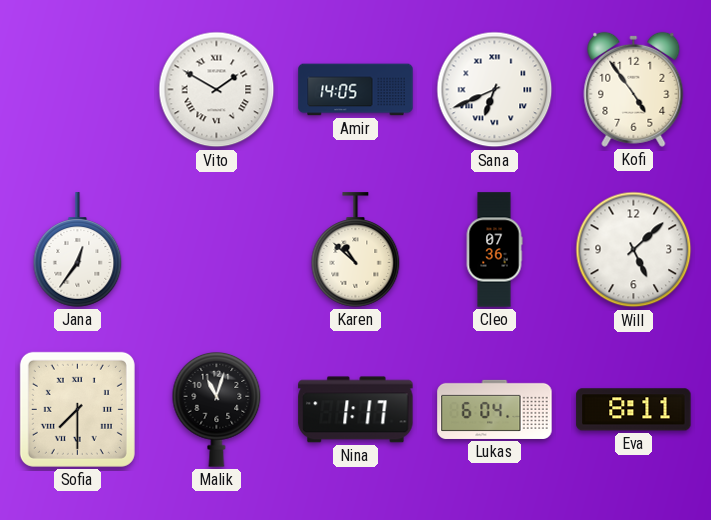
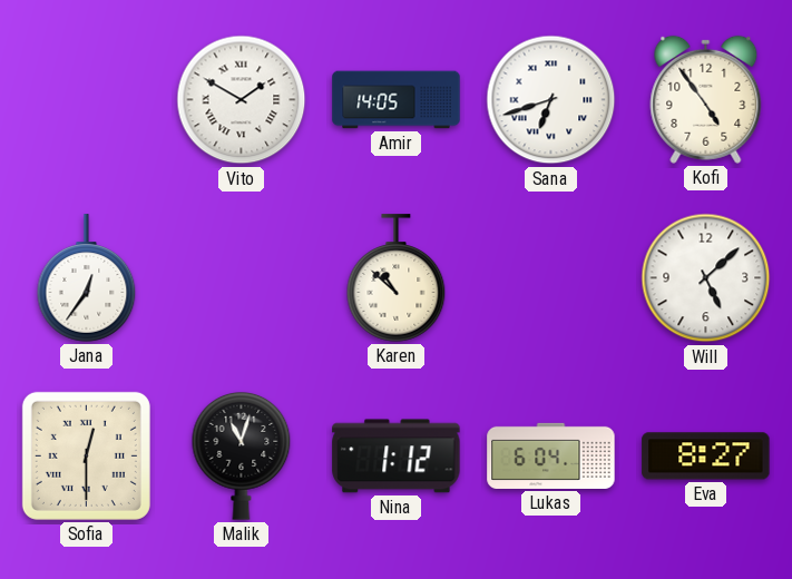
Sana: 6:41 -> 6:42
Cleo: 07:36 -> none
Sofia: 7:30 -> 12:30
Nina: 1:17 -> 1:12
Eva: 8:11 -> 8:27
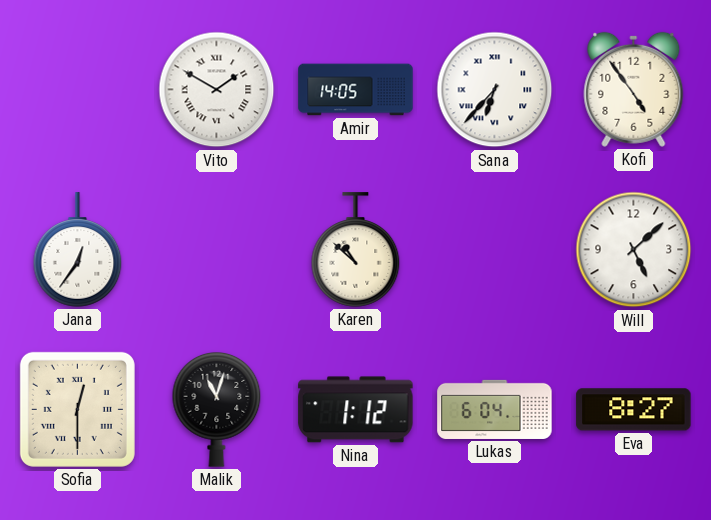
Sana: 6:42 -> 6:37
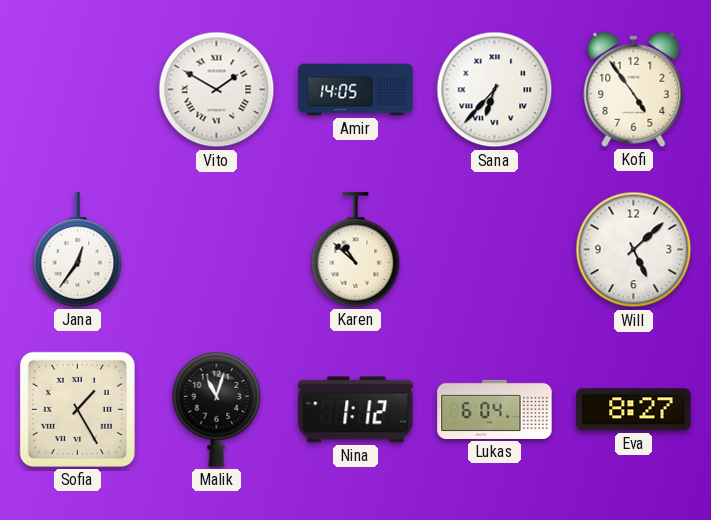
Sofia: 12:30 -> 1:25
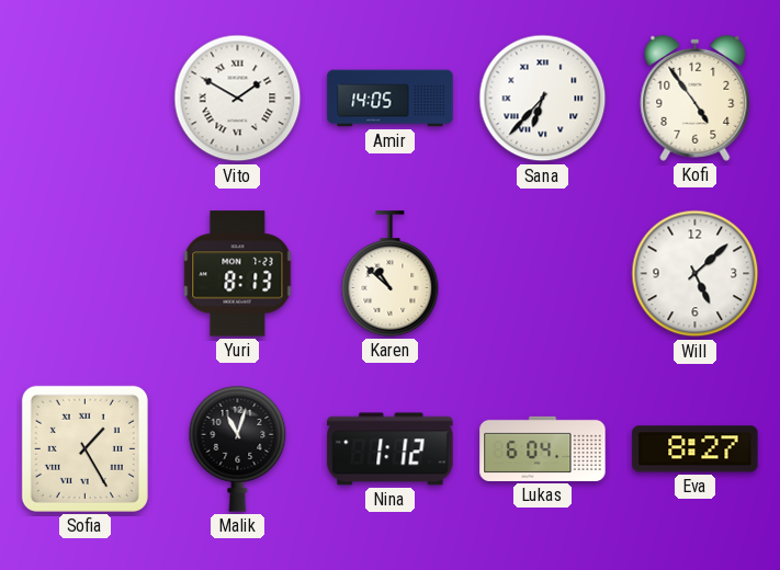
Jana: 12:36 -> none
Yuri: none -> 8:13
